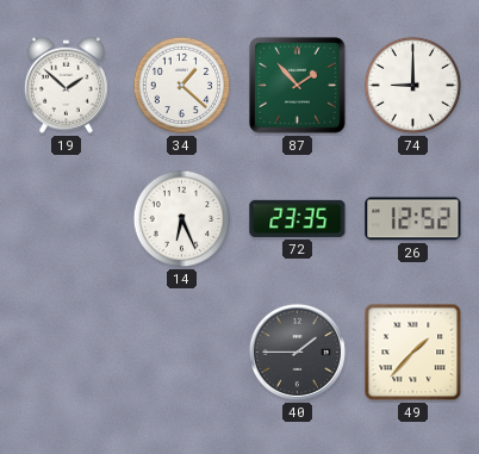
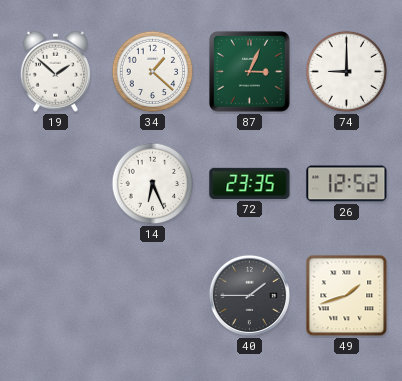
87: 1:53 -> 3:04
49: 1:37 -> 1:42
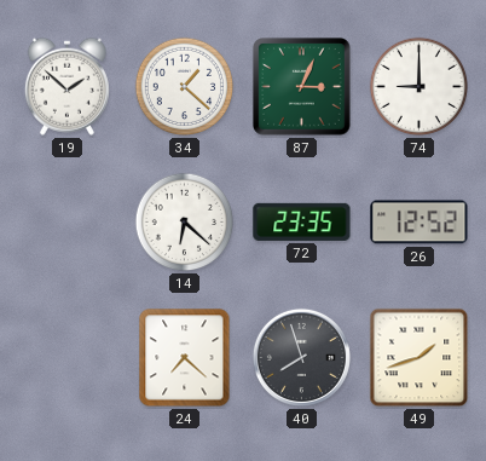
14: 6:26 -> 6:22
24: none -> 7:22
40: 1:45 -> 7:57
